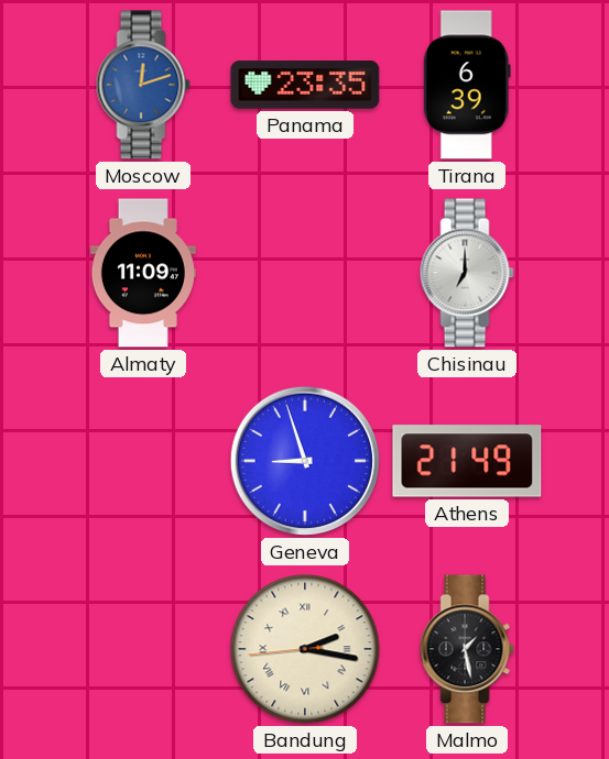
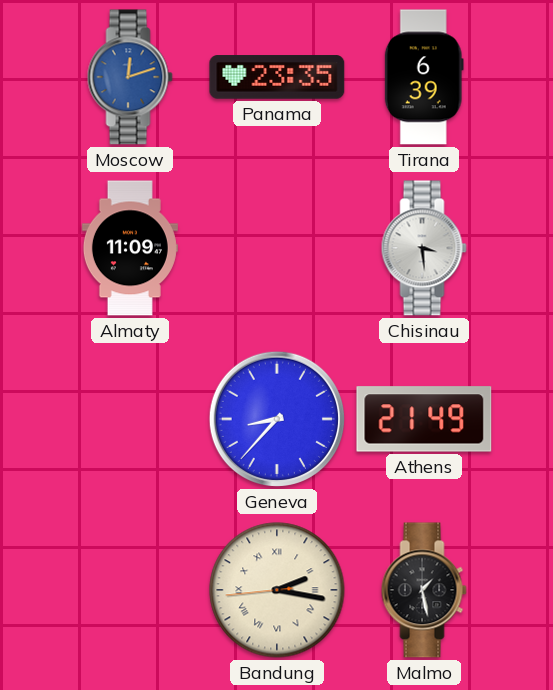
Chisinau: 7:00 -> 3:29
Geneva: 8:57 -> 8:37
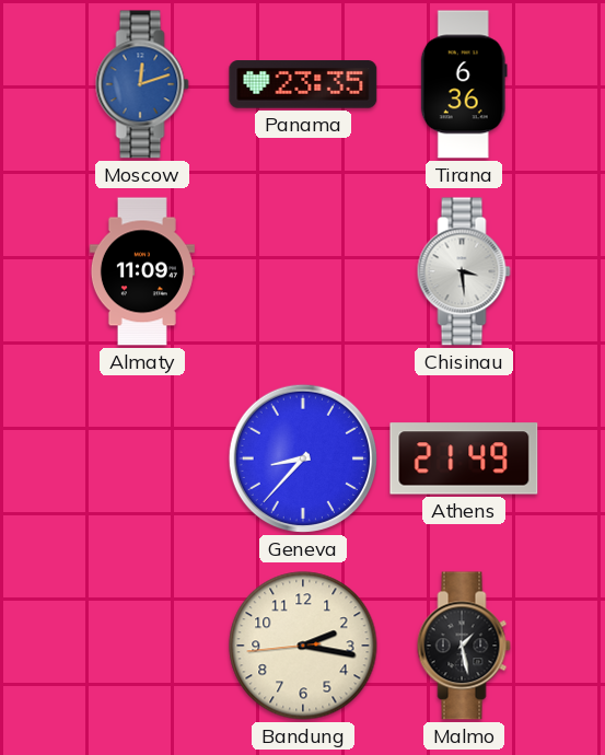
Tirana: 6:39 -> 6:36
Bandung numerals: Roman -> Arabic
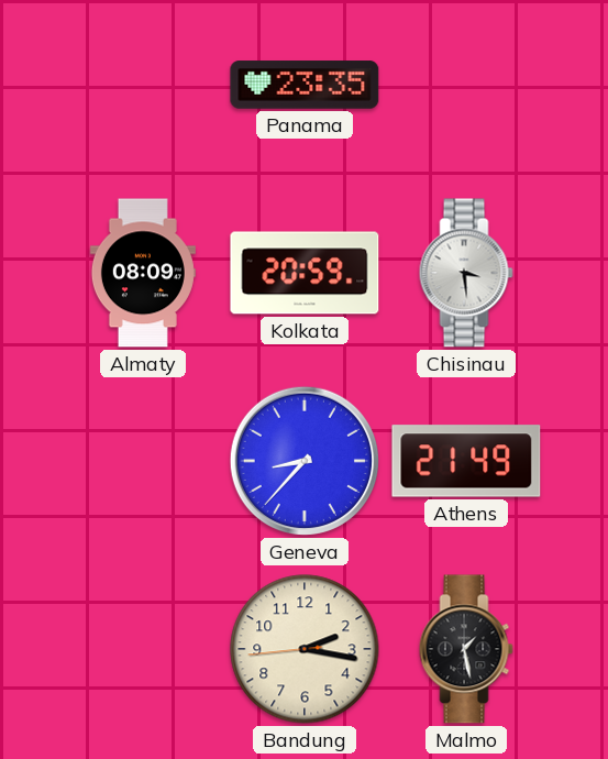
Moscow: 12:12 -> none
Tirana: 6:36 -> none
Almaty: 11:09 -> 08:09
Kolkata: none -> 20:59
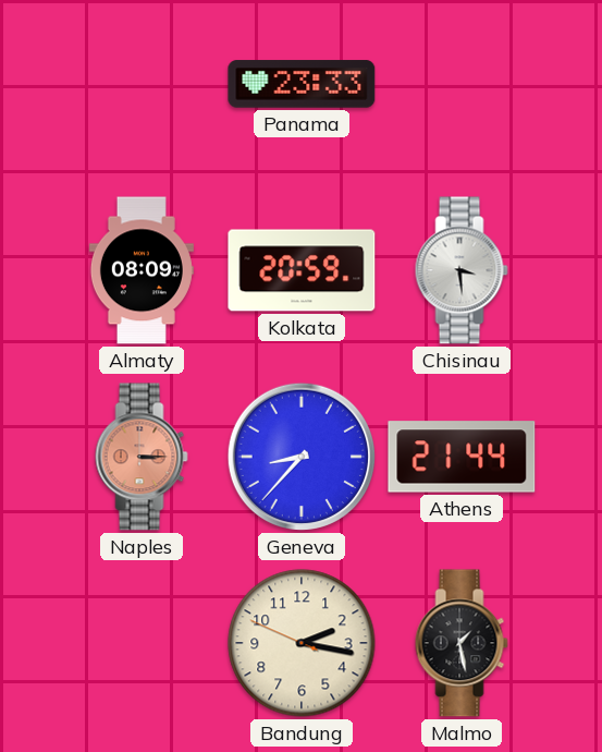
Panama: 23:35 -> 23:33
Naples: none -> 3:15
Athens: 21:49 -> 21:44
Bandung: 2:16:44 -> 2:16:49
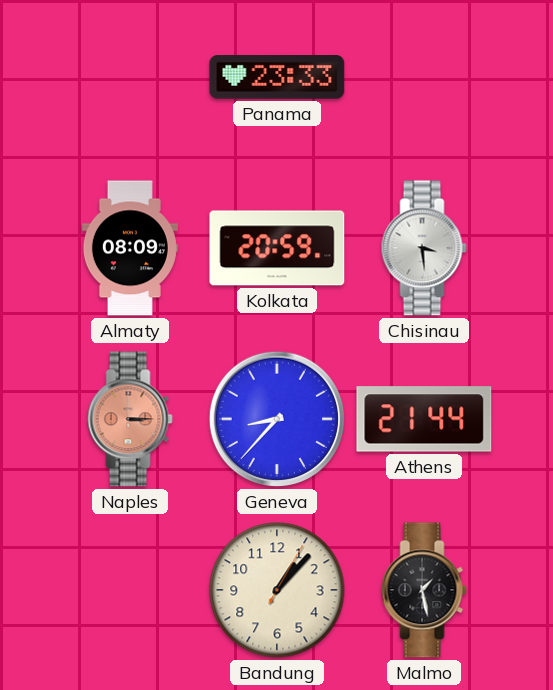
Bandung: 2:16 -> 1:07
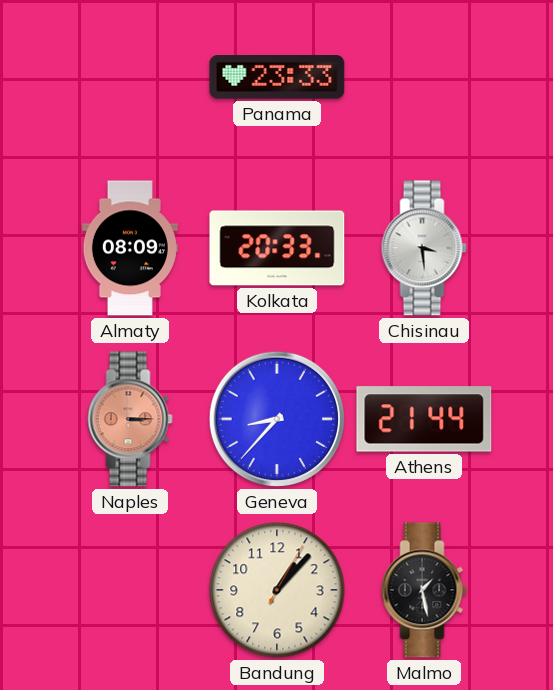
Kolkata: 20:59 -> 20:33
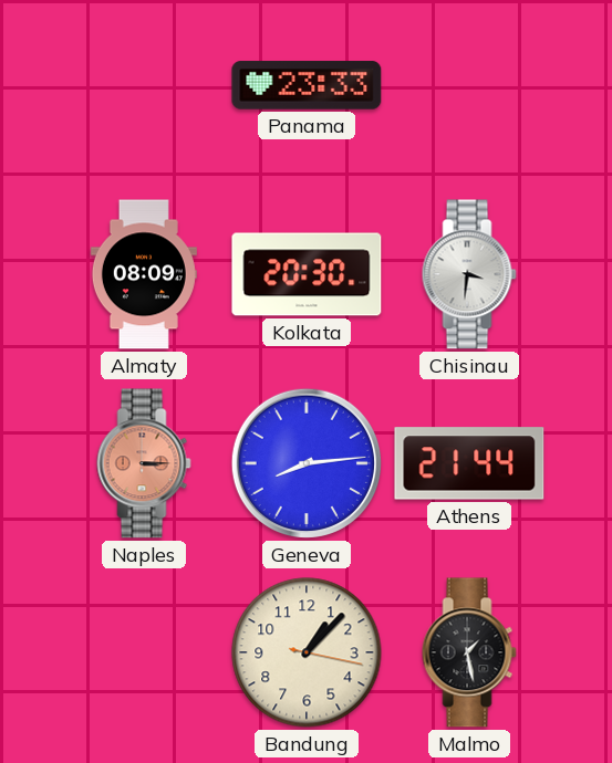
Kolkata: 20:33 -> 20:30
Chisinau: 3:29 -> 3:31
Geneva: 8:37 -> 8:14
Bandung: 1:07:05 -> 1:07:17
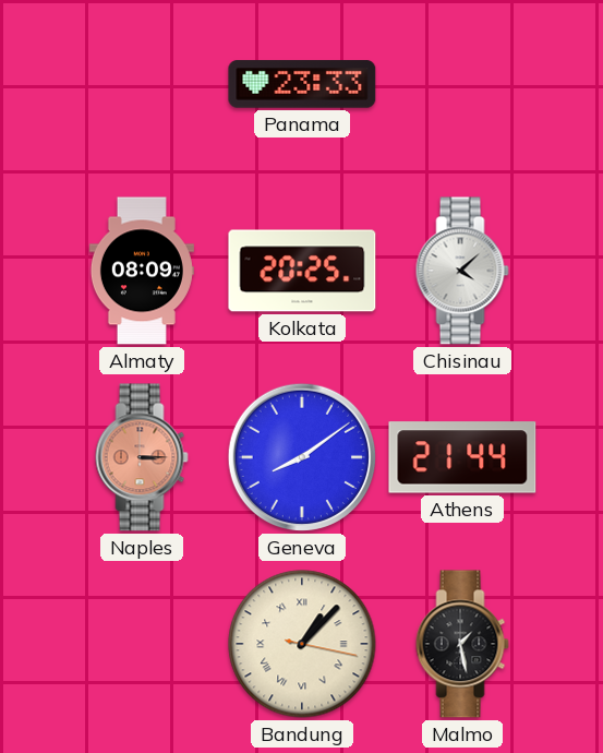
Kolkata: 20:30 -> 20:25
Chisinau: 3:31 -> 4:08
Geneva: 8:14 -> 8:09
Bandung numerals: Arabic -> Roman
